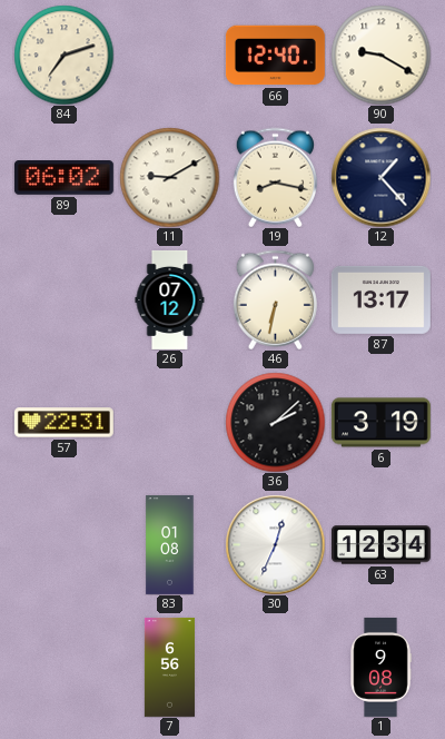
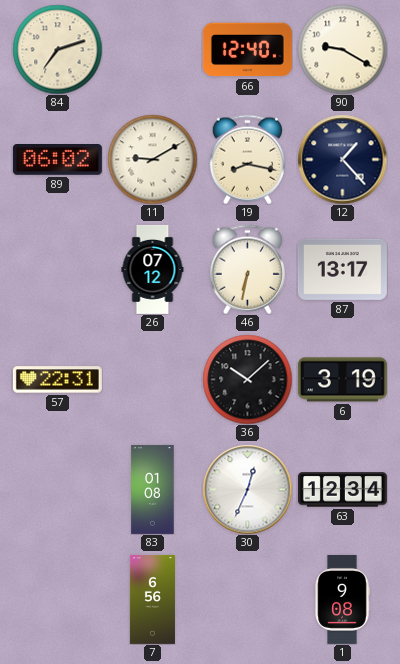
36: 2:08 -> 10:08
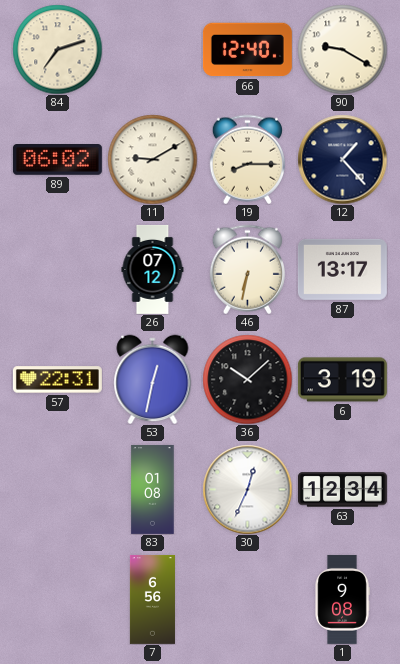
19: 8:17 -> 8:15
53: none -> 12:32
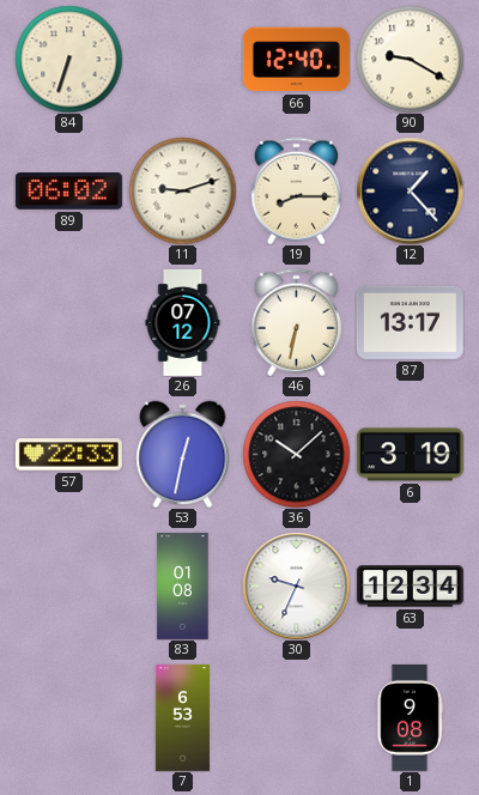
84: 7:12 -> 6:33
11: 9:10 -> 9:12
57: 22:31 -> 22:33
30: 12:34 -> 9:34
7: 6:56 -> 6:53
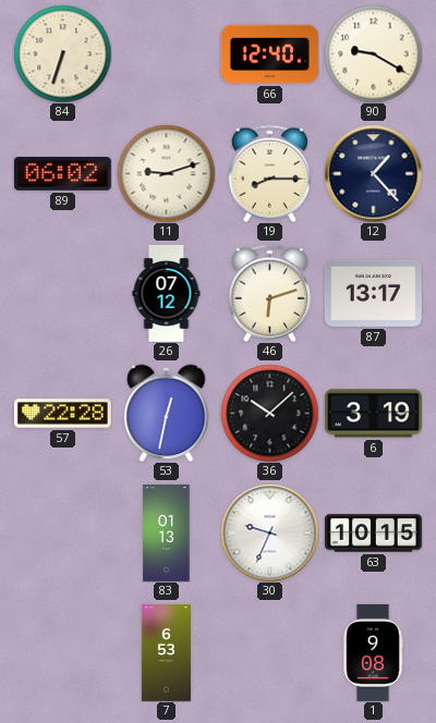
46: 6:32 -> 6:12
57: 22:33 -> 22:28
83: 01:08 -> 01:13
63: 12:34 -> 10:15
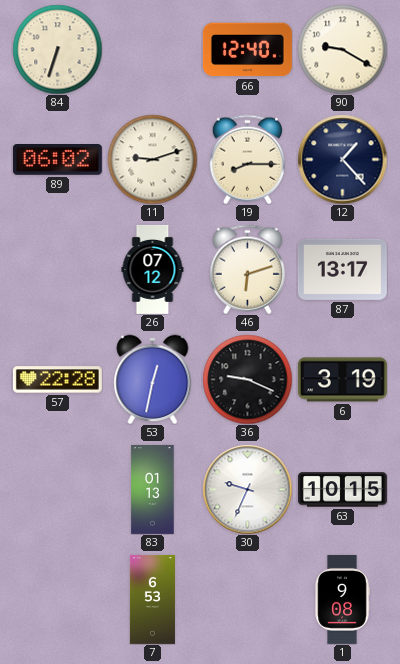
36: 10:08 -> 9:19
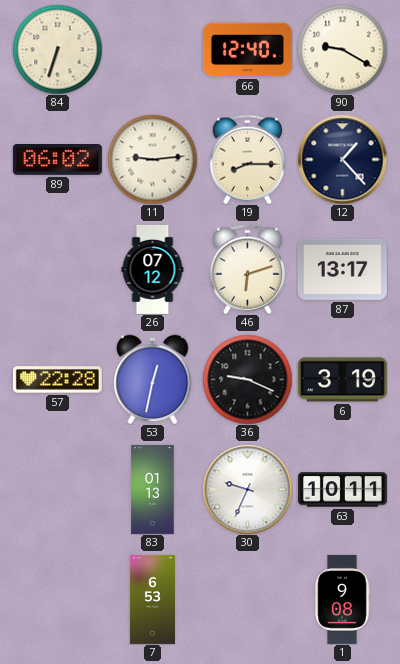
11: 9:12 -> 9:14
63: 10:15 -> 10:11
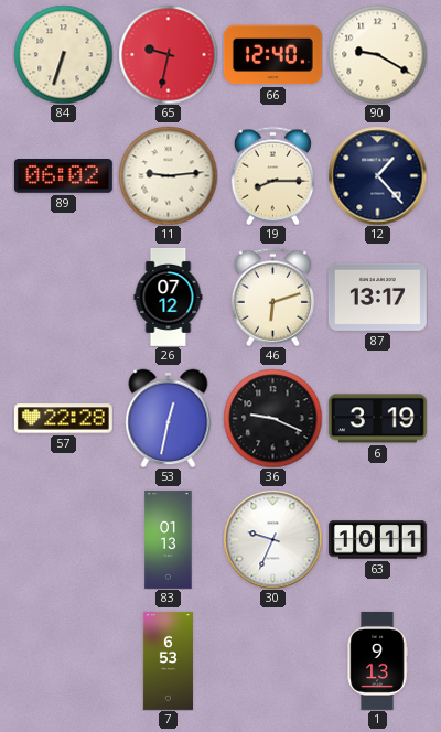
65: none -> 9:32
1: 9:08 -> 9:13
